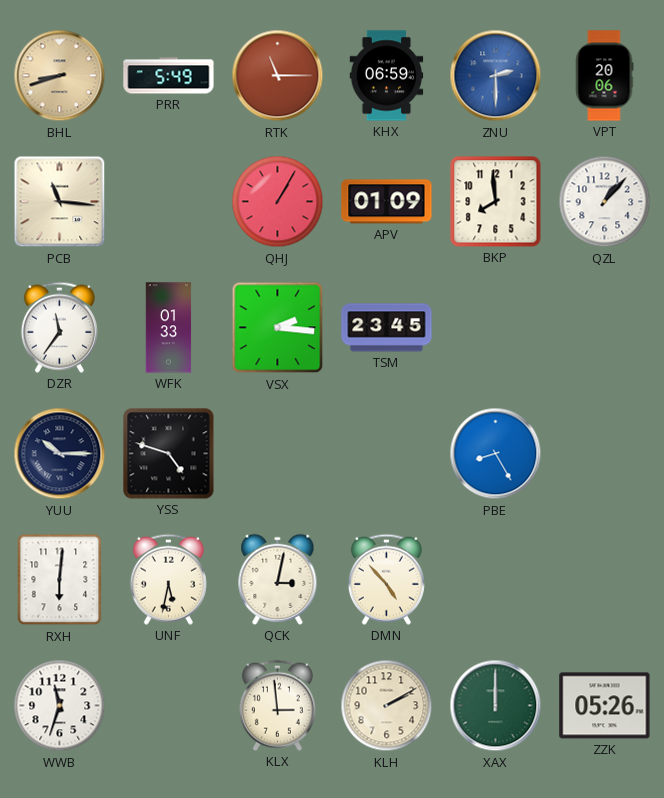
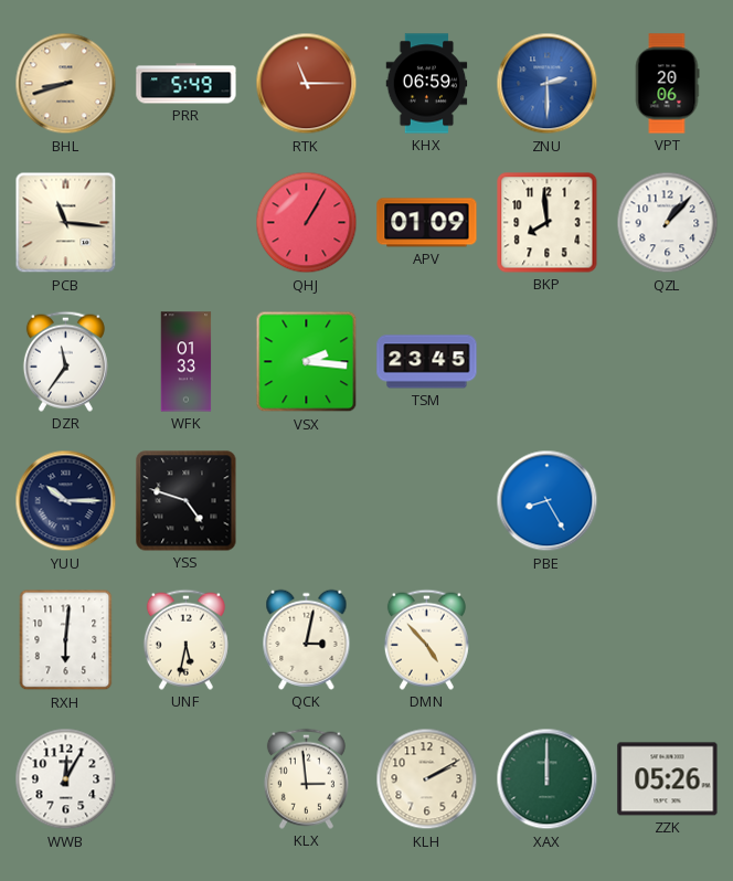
WWB: 11:33 -> 12:05
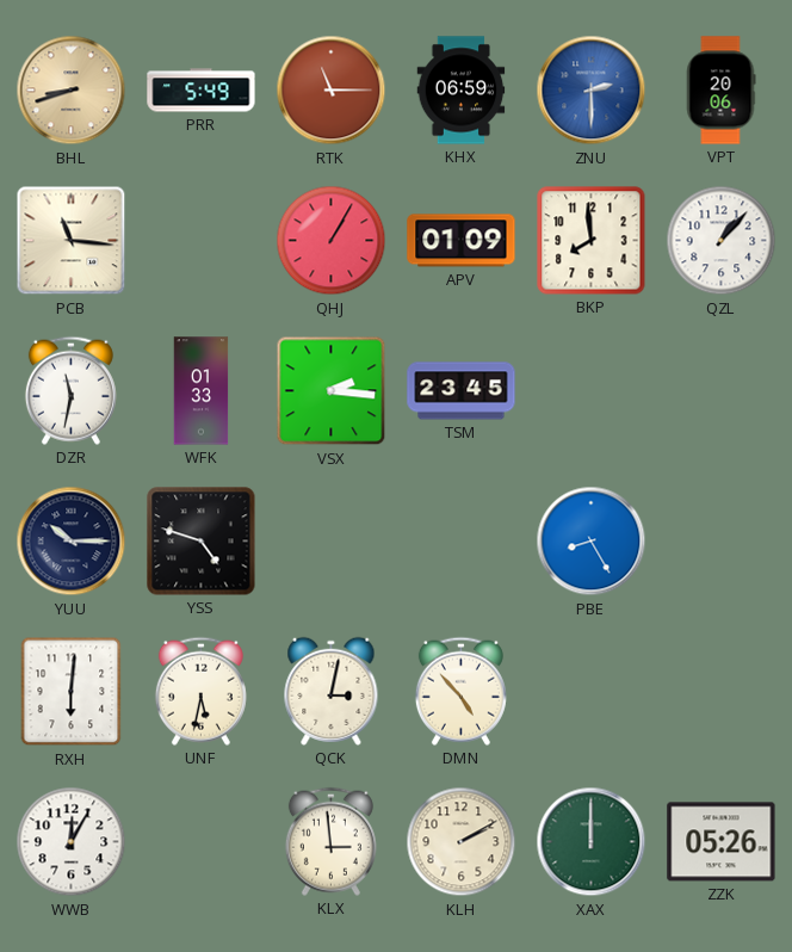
DZR: 11:36 -> 11:32
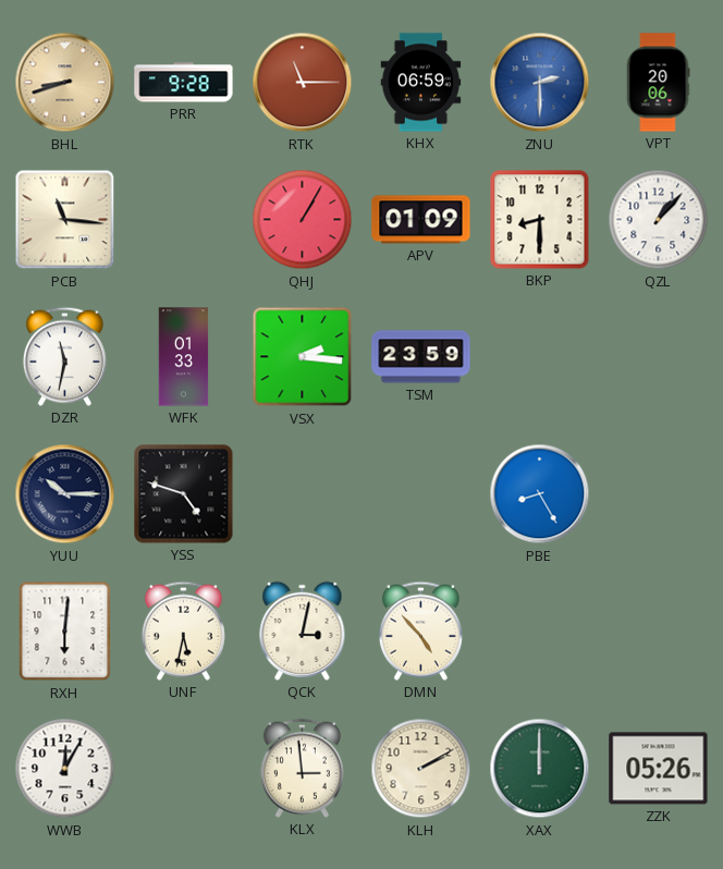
PRR: 5:49 -> 9:28
BKP: 7:59 -> 8:30
TSM: 23:45 -> 23:59
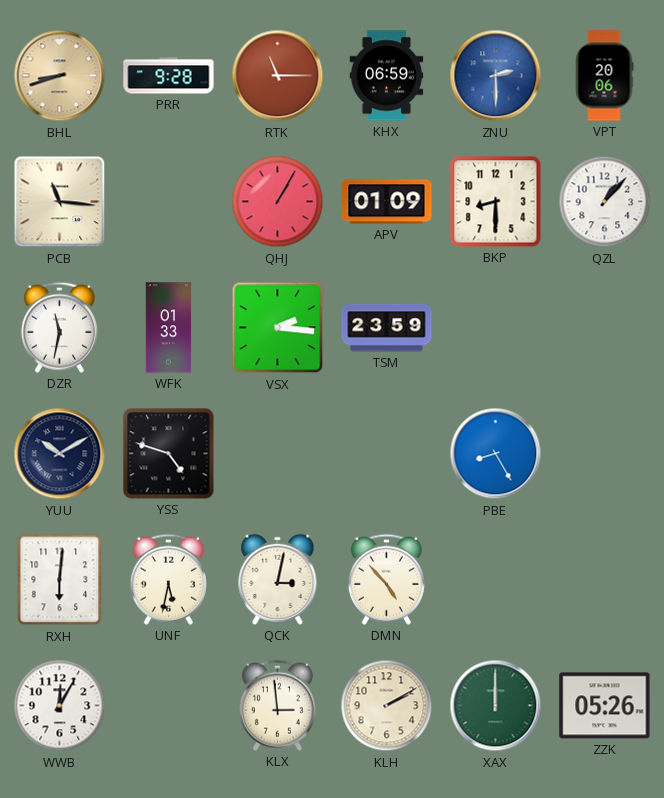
YUU: 10:15 -> 10:10
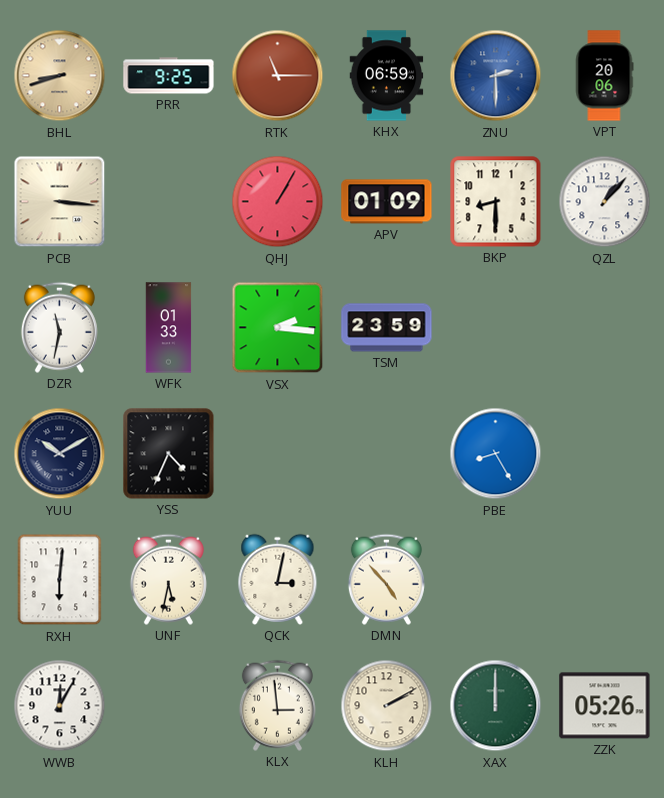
PRR: 9:28 -> 9:25
PCB: 11:16 -> 3:16
YSS: 4:48 -> 4:34
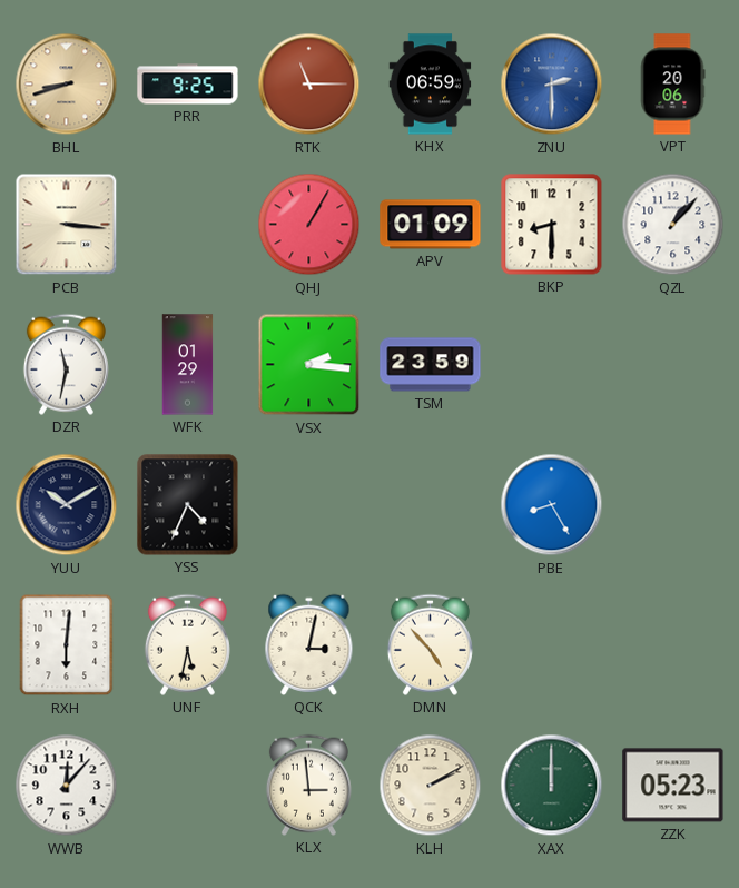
WFK: 01:33 -> 01:29
WWB: 12:05 -> 12:07
ZZK: 05:26 -> 05:23
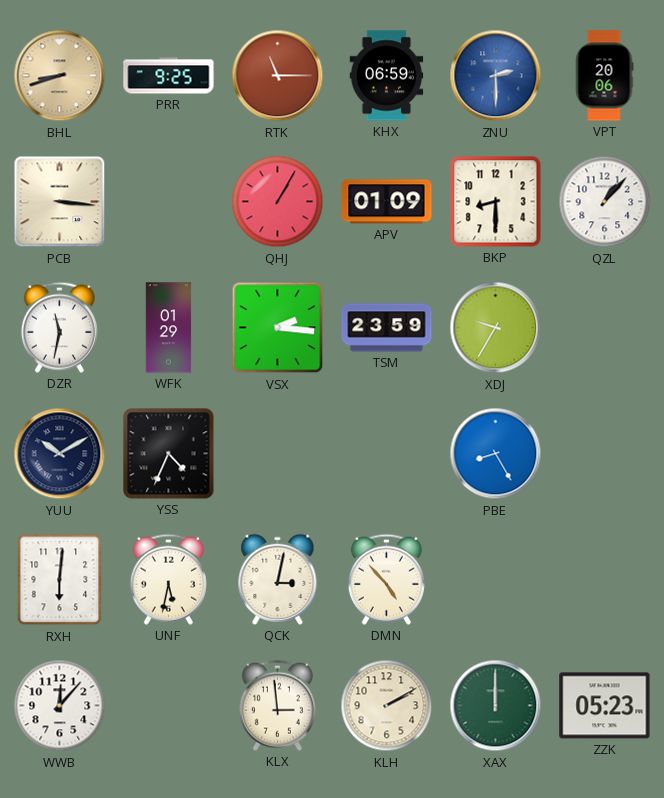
XDJ: none -> 9:35
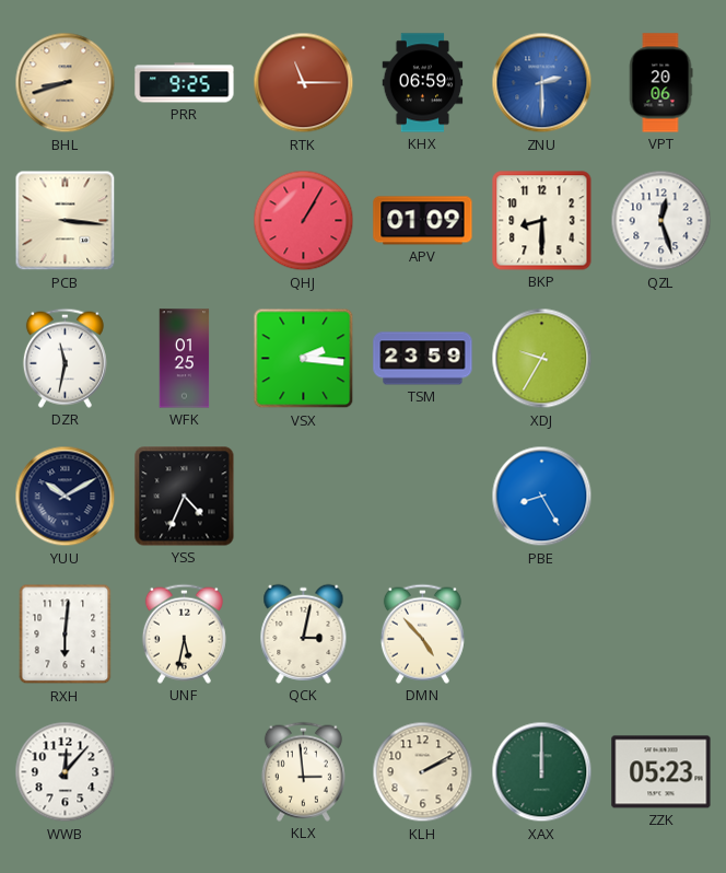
QZL: 1:07 -> 12:27
WFK: 01:29 -> 01:25
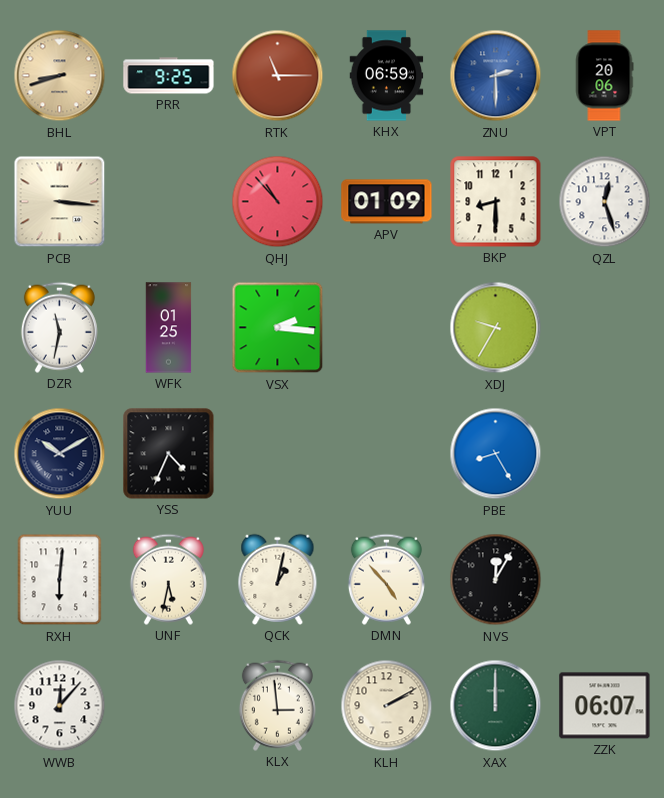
QHJ: 1:05 -> 10:53
TSM: 23:59 -> none
QCK: 3:02 -> 1:02
NVS: none -> 12:05
ZZK: 05:23 -> 06:07
